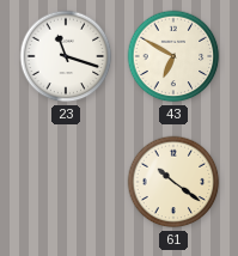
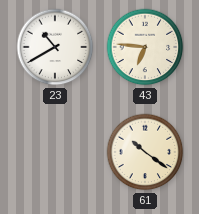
23: 11:18 -> 10:40
43: 6:50 -> 6:46
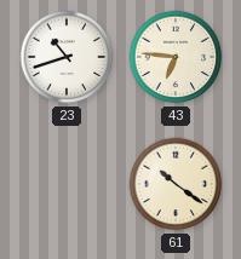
23: 10:40 -> 10:42
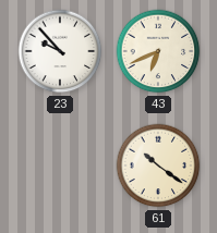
23: 10:42 -> 9:53
43: 6:46 -> 6:41
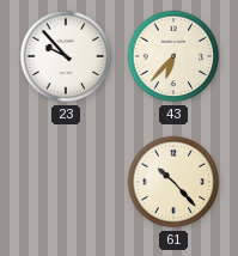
43: 6:41 -> 6:37
61: 10:21 -> 10:23
